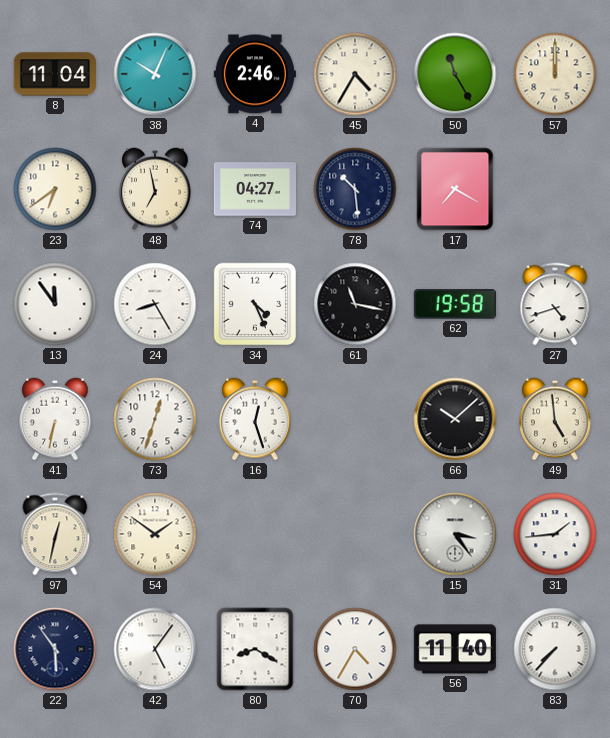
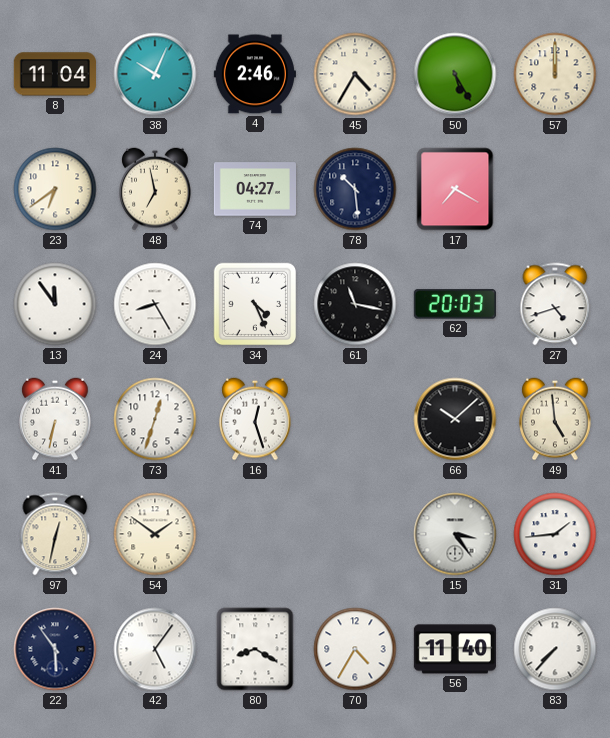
50: 11:25 -> 5:25
62: 19:58 -> 20:03
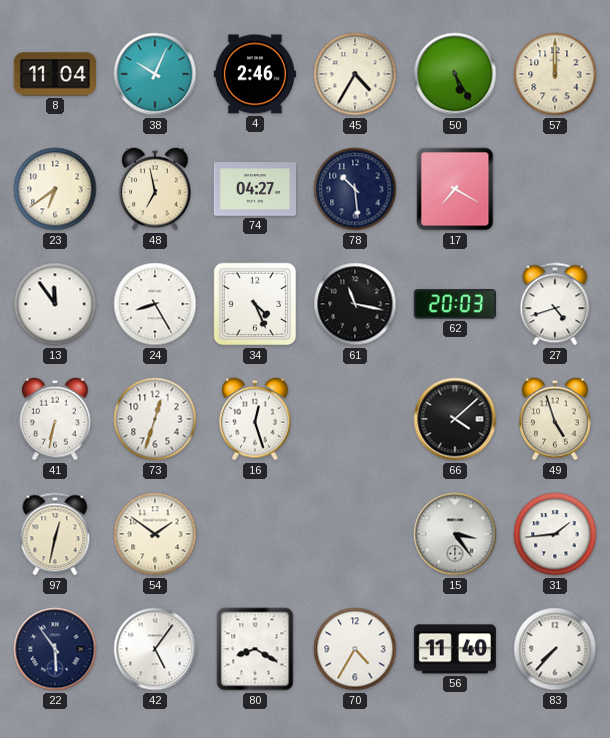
66: 10:08 -> 4:08
49: 4:59 -> 4:57
